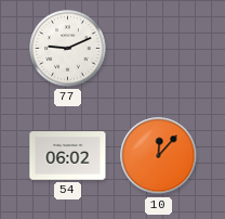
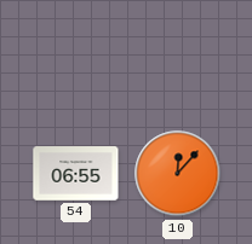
77: 9:11 -> none
54: 06:02 -> 06:55
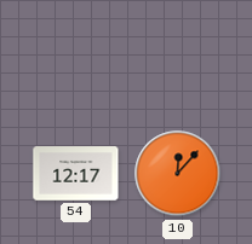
54: 06:55 -> 12:17
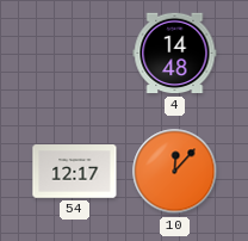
4: none -> 14:48
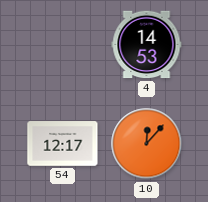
4: 14:48 -> 14:53
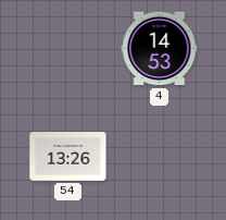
54: 12:17 -> 13:26
10: 12:07 -> none
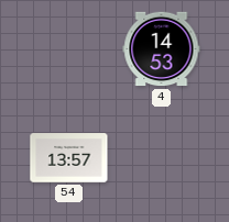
54: 13:26 -> 13:57
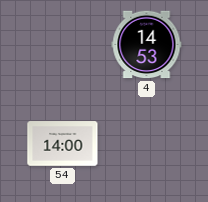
54: 13:57 -> 14:00
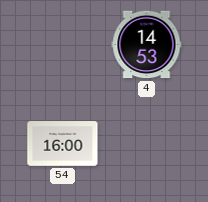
54: 14:00 -> 16:00
